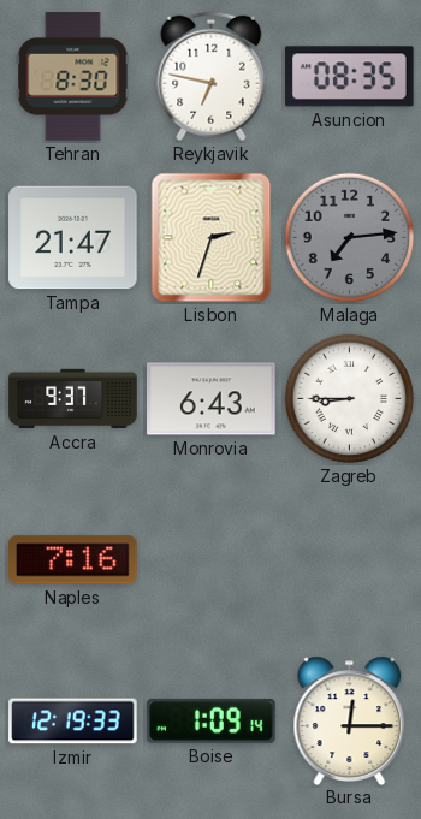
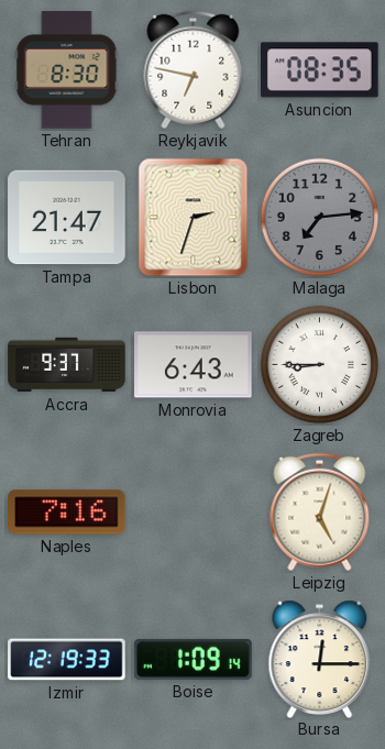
Leipzig: none -> 5:03
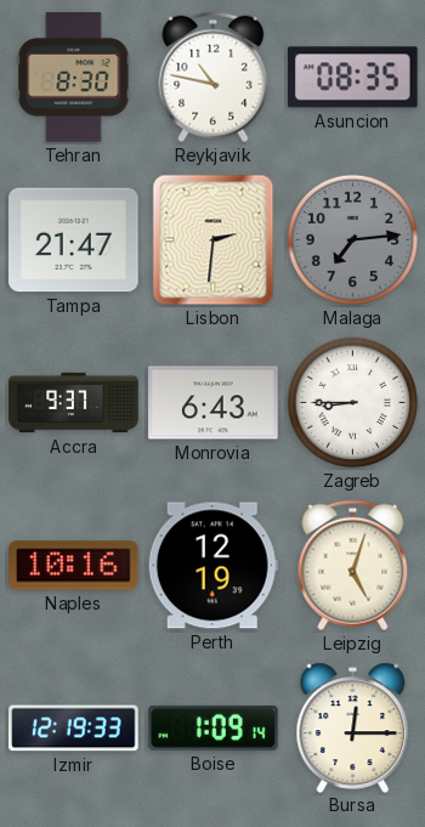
Reykjavik: 6:47 -> 10:47
Lisbon: 2:33 -> 2:31
Naples: 7:16 -> 10:16
Perth: none -> 12:19
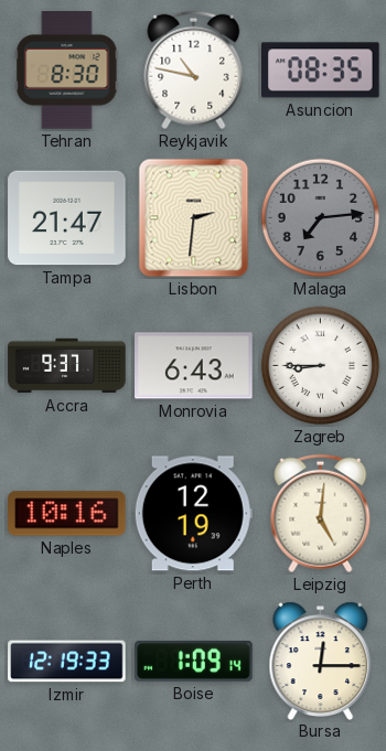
Leipzig: 5:03 -> 5:01
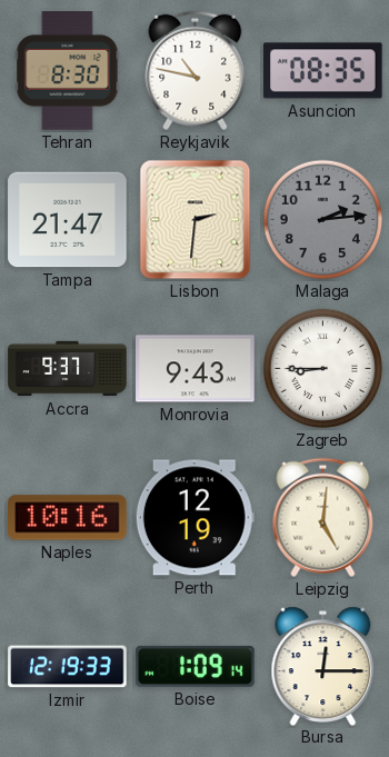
Malaga: 7:14 -> 2:14
Monrovia: 6:43 -> 9:43
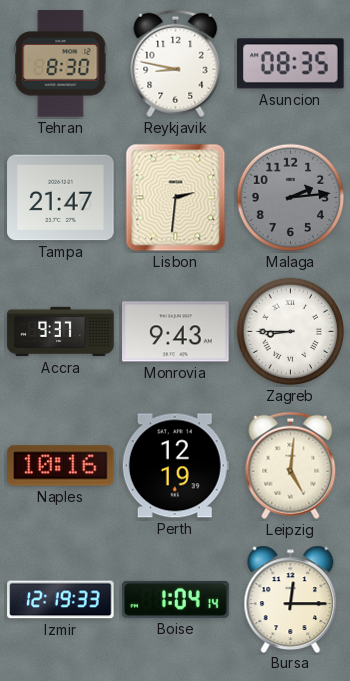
Reykjavik: 10:47 -> 8:47
Boise: 1:09 -> 1:04
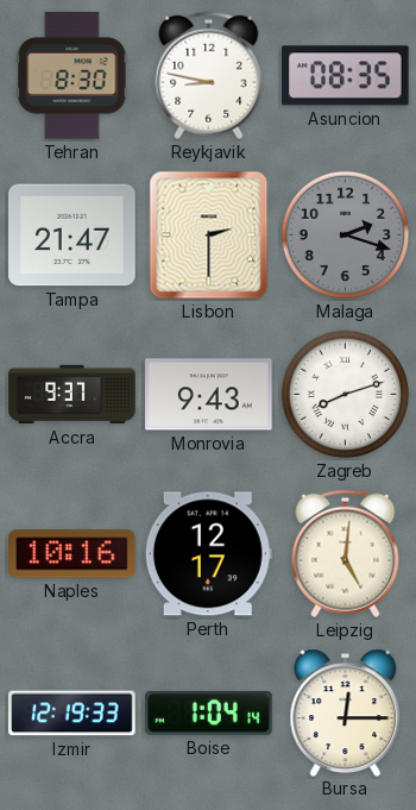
Lisbon: 2:31 -> 2:30
Malaga: 2:14 -> 2:18
Zagreb: 8:45 -> 8:12
Perth: 12:19 -> 12:17
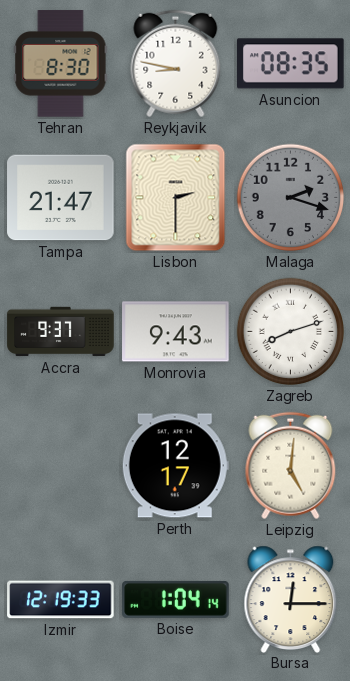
Naples: 10:16 -> none
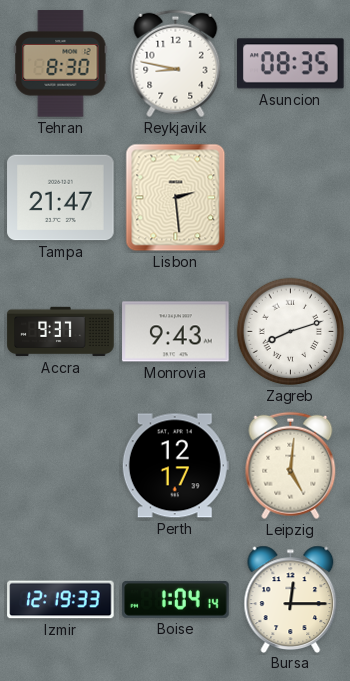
Lisbon: 2:30 -> 2:29
Malaga: 2:18 -> none
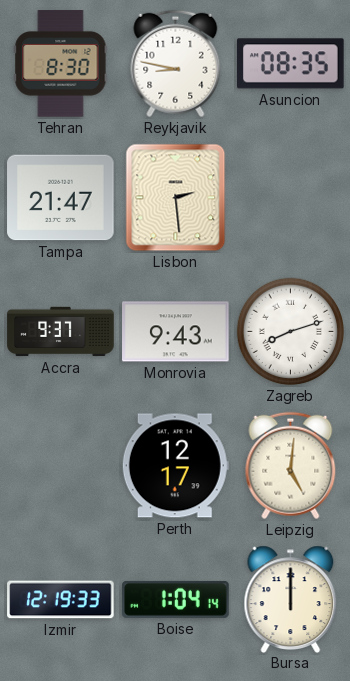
Bursa: 12:15 -> 12:00
